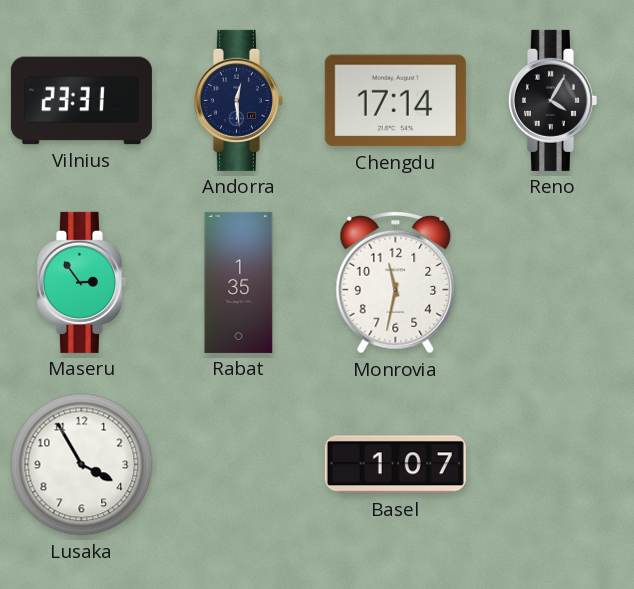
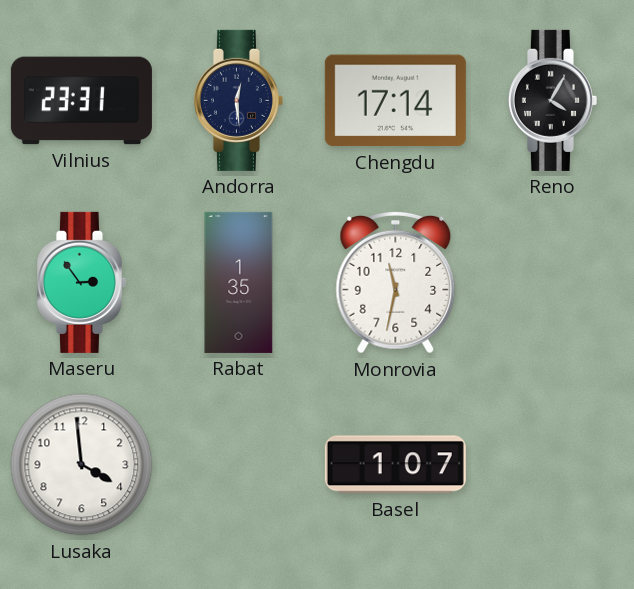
Lusaka: 3:55 -> 3:59
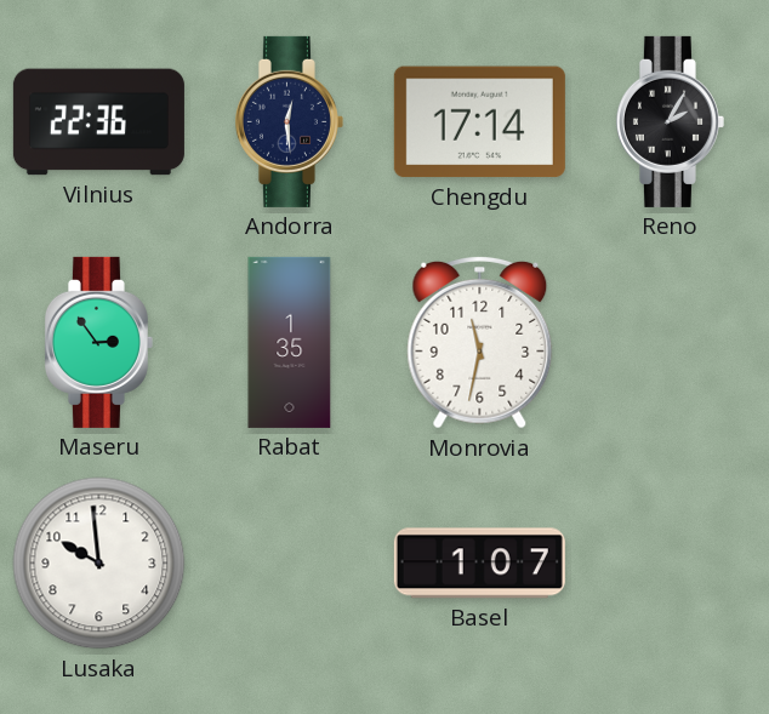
Vilnius: 23:31 -> 22:36
Reno: 4:05 -> 2:05
Lusaka: 3:59 -> 9:59
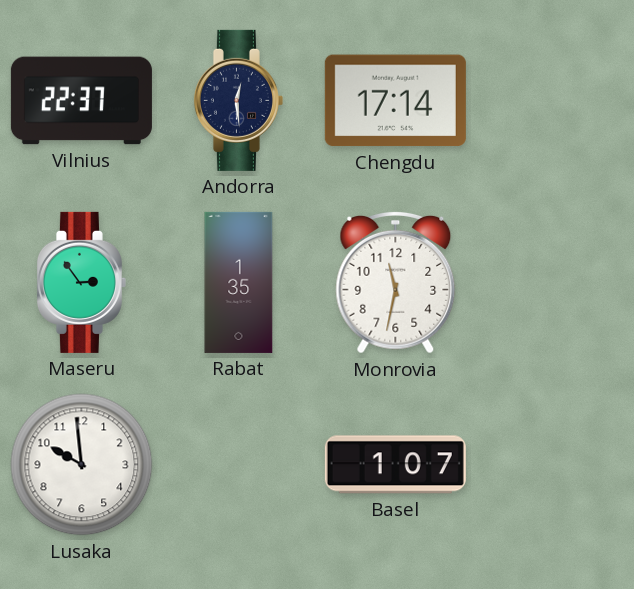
Vilnius: 22:36 -> 22:37
Reno: 2:05 -> none
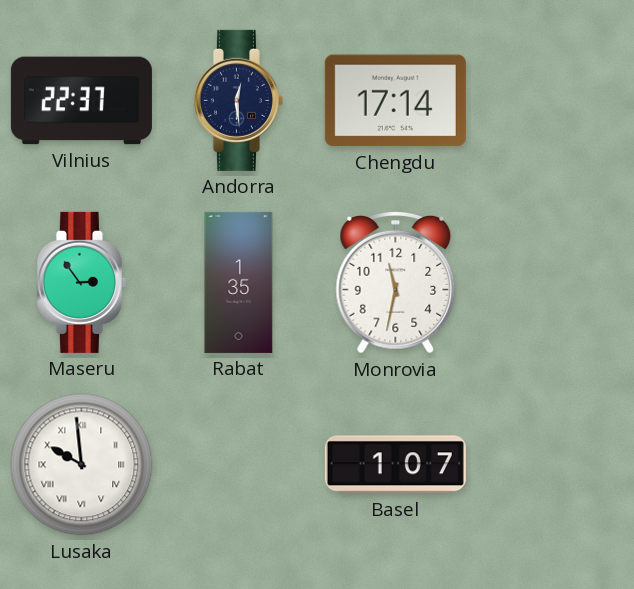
Lusaka numerals: Arabic -> Roman
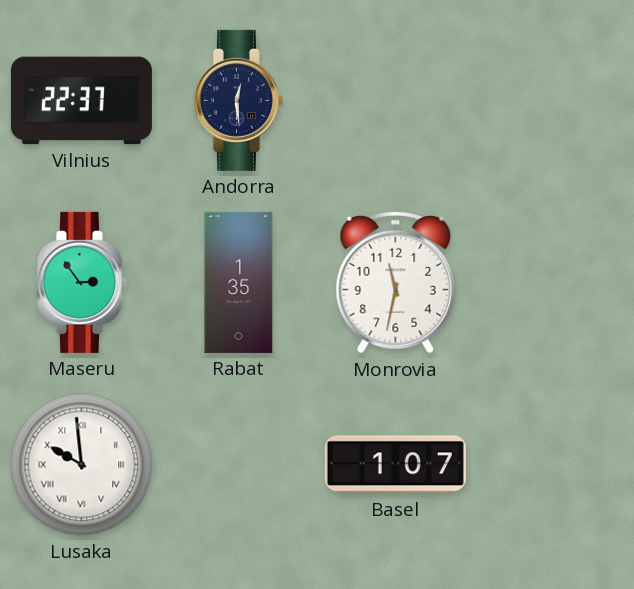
Chengdu: 17:14 -> none
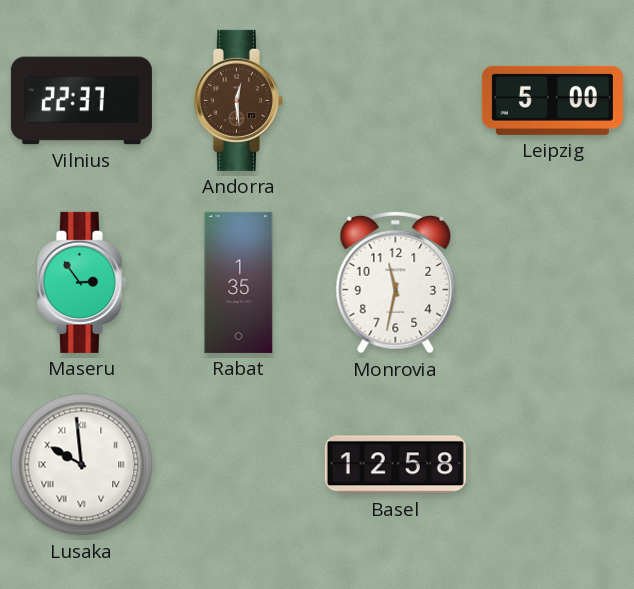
Andorra dial: navy -> brown
Leipzig: none -> 5:00
Basel: 1:07 -> 12:58
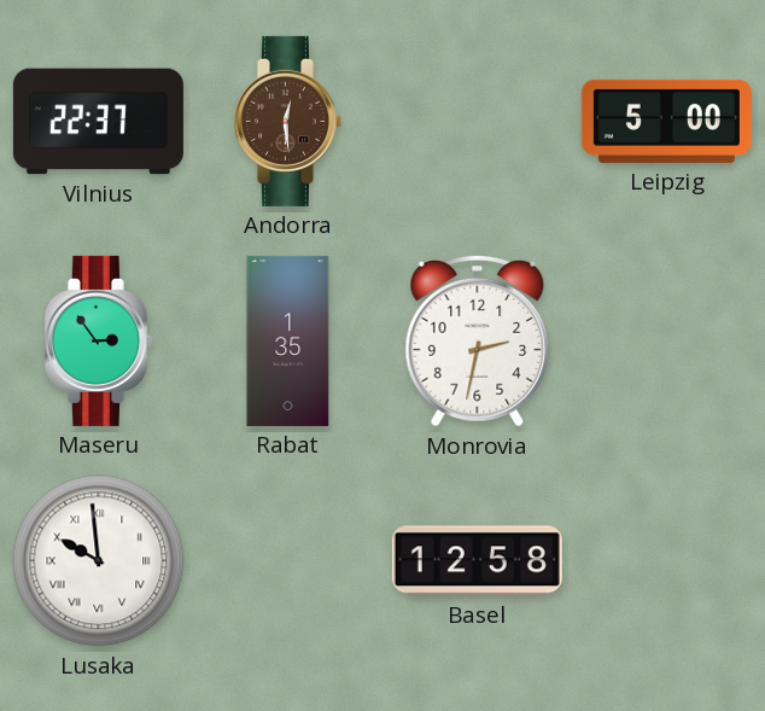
Monrovia: 11:32 -> 2:32
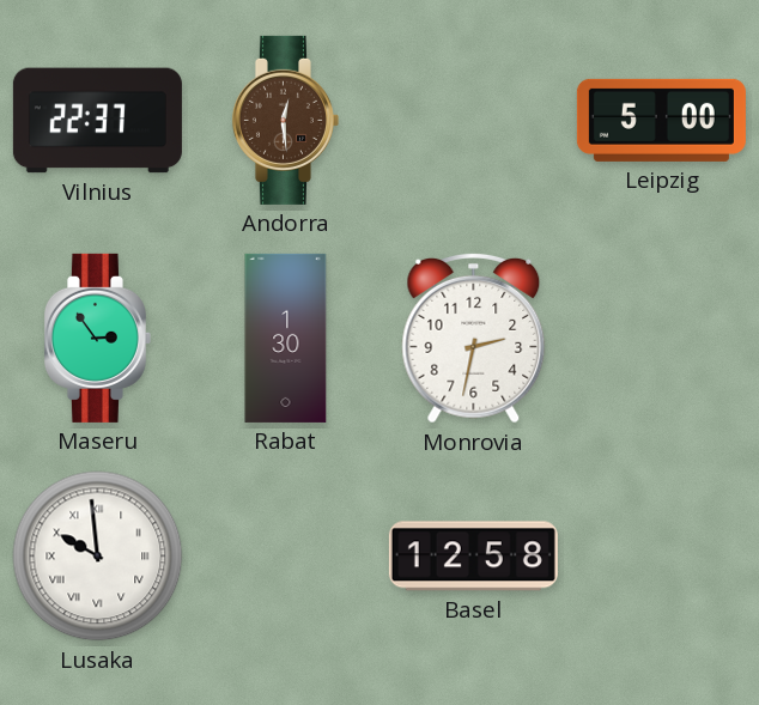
Rabat: 1:35 -> 1:30
